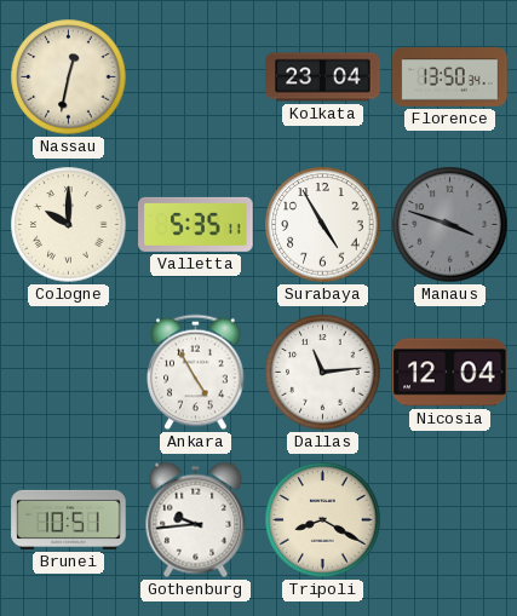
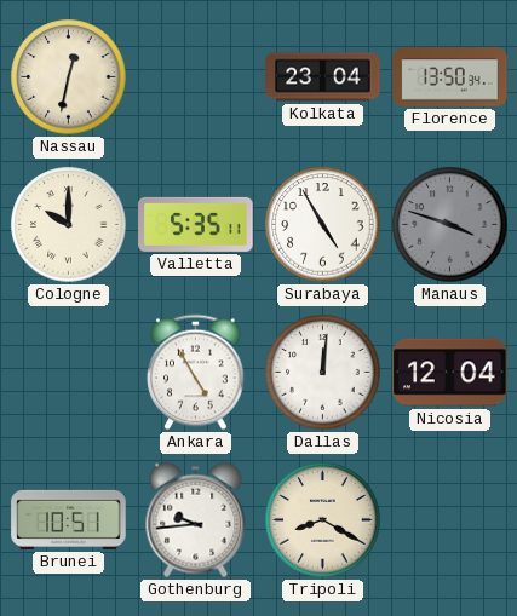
Dallas: 11:14 -> 12:01
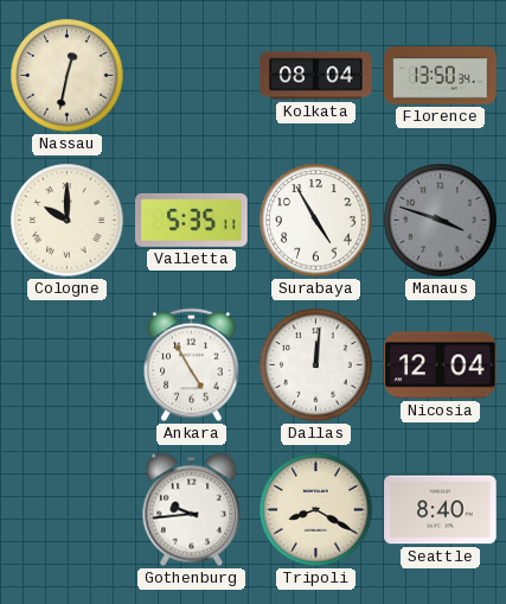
Kolkata: 23:04 -> 08:04
Brunei: 10:51 -> none
Seattle: none -> 8:40
